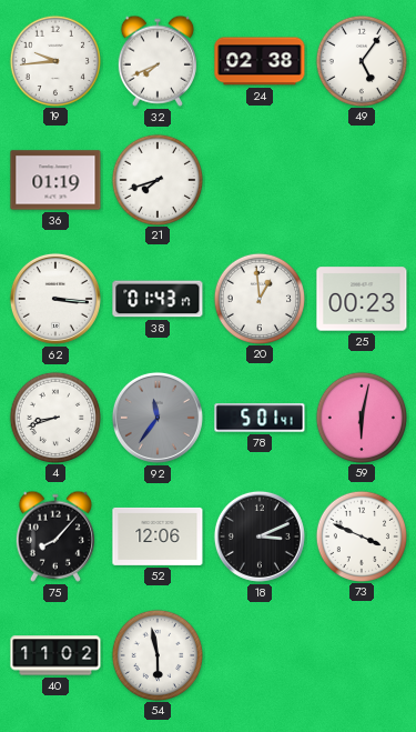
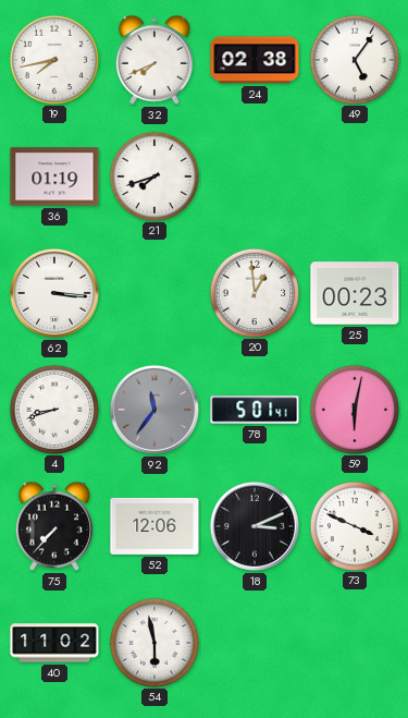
19: 9:44 -> 7:43
38: 01:43 -> none
75: 8:07 -> 7:37
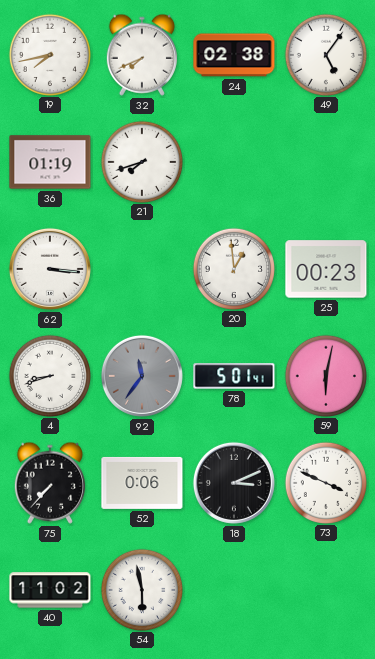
52: 12:06 -> 0:06
